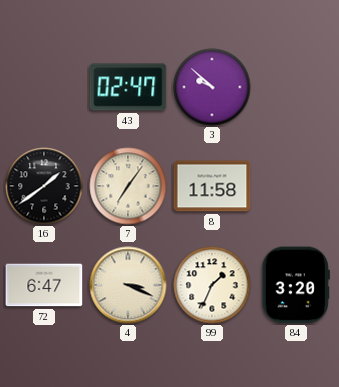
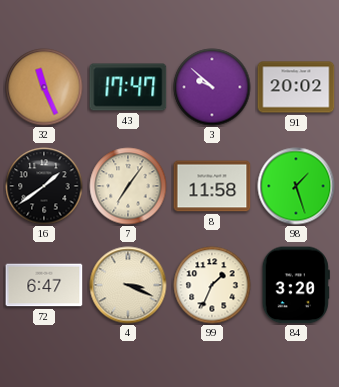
32: none -> 11:26
43: 02:47 -> 17:47
91: none -> 20:02
98: none -> 1:27
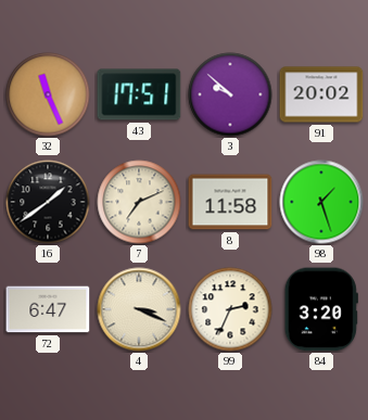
43: 17:47 -> 17:51
7: 7:06 -> 7:11
99: 1:34 -> 2:34
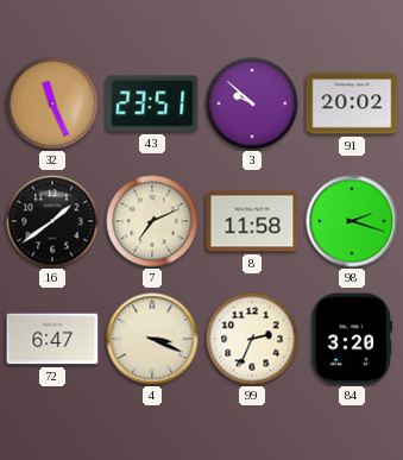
43: 17:51 -> 23:51
98: 1:27 -> 2:18
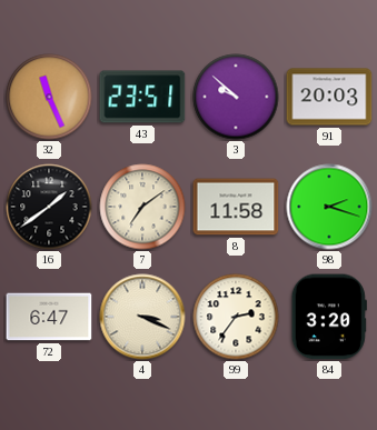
91: 20:02 -> 20:03
7: 7:11 -> 7:09
99: 2:34 -> 2:36
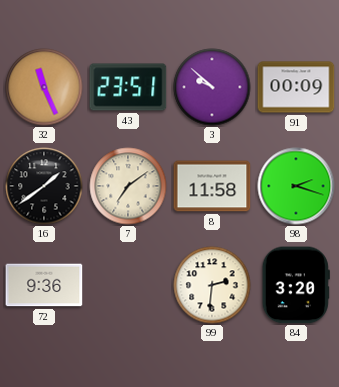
91: 20:03 -> 00:09
72: 6:47 -> 9:36
4: 3:19 -> none
99: 2:36 -> 2:31
